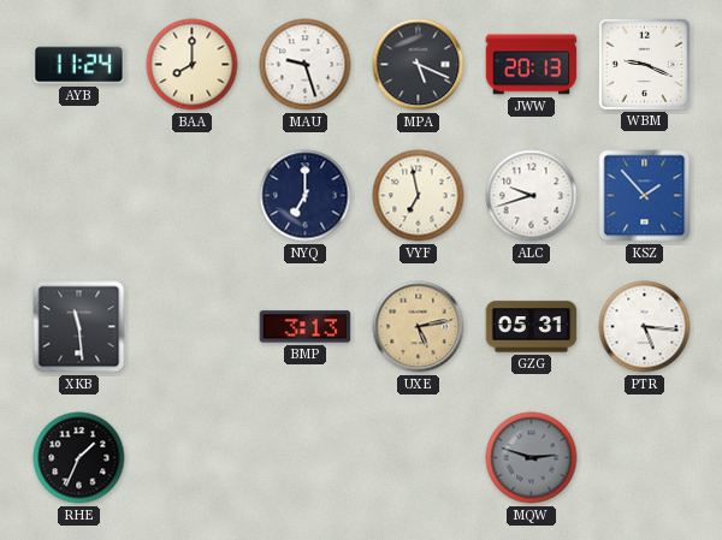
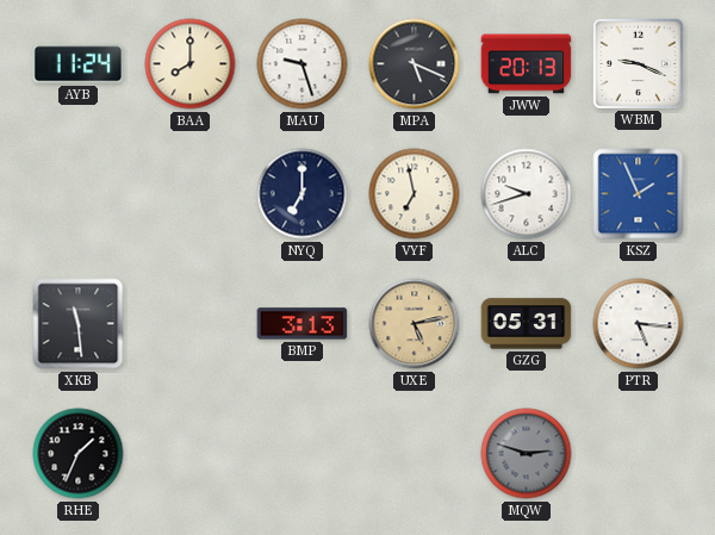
KSZ: 1:53 -> 1:56
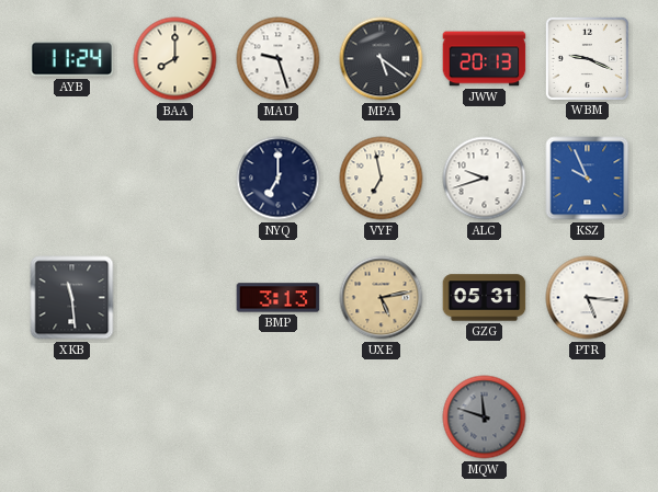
MPA: 5:19 -> 5:21
KSZ: 1:56 -> 9:56
RHE: 1:34 -> none
MQW: 2:48 -> 11:48
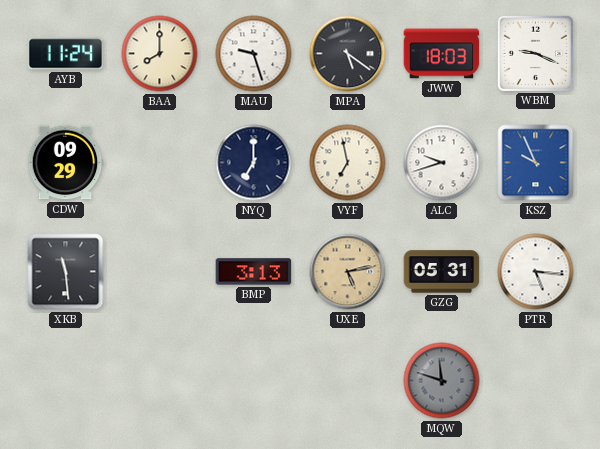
JWW: 20:13 -> 18:03
CDW: none -> 09:29
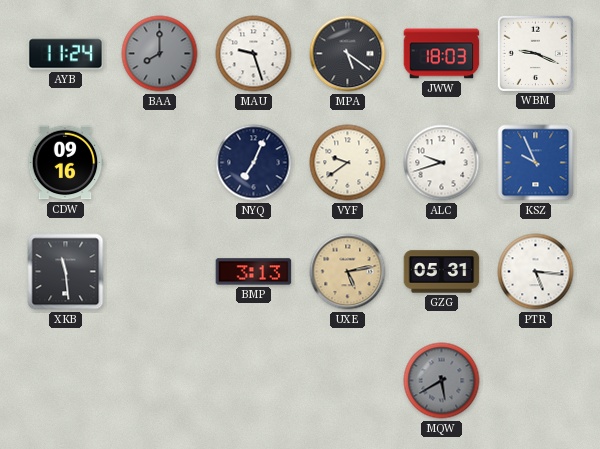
BAA dial: cream -> grey
CDW: 09:29 -> 09:16
NYQ: 7:00 -> 7:04
VYF: 6:58 -> 9:39
MQW: 11:48 -> 5:40
